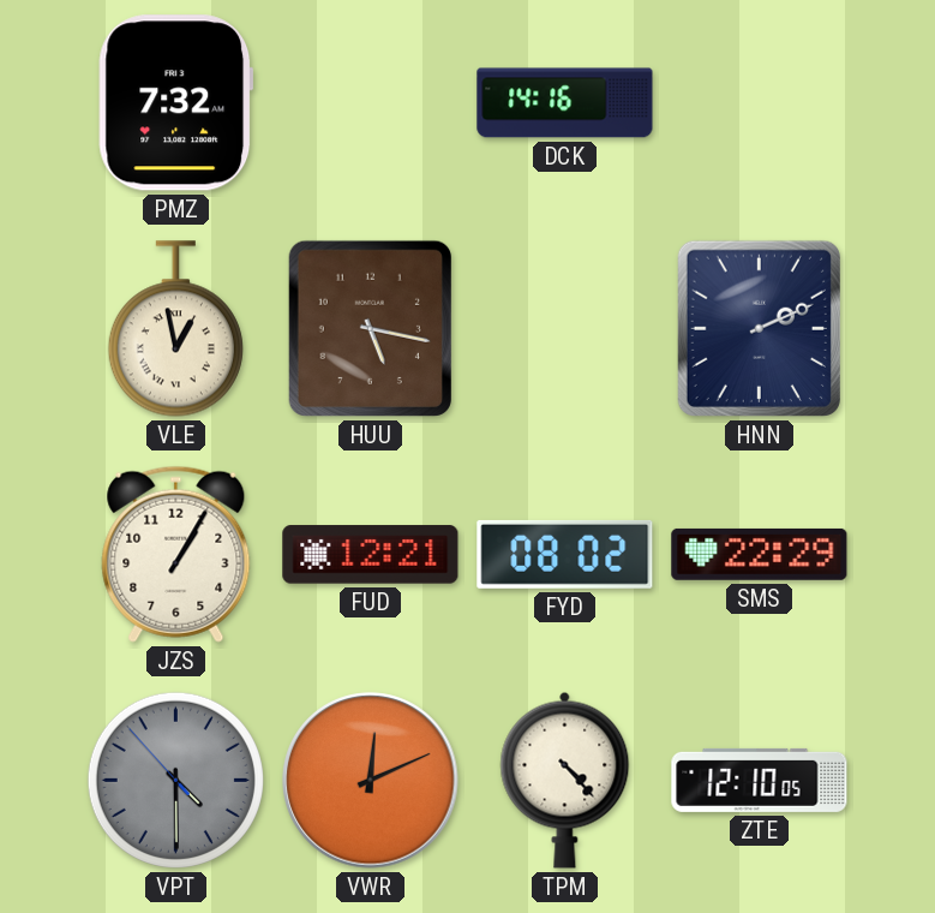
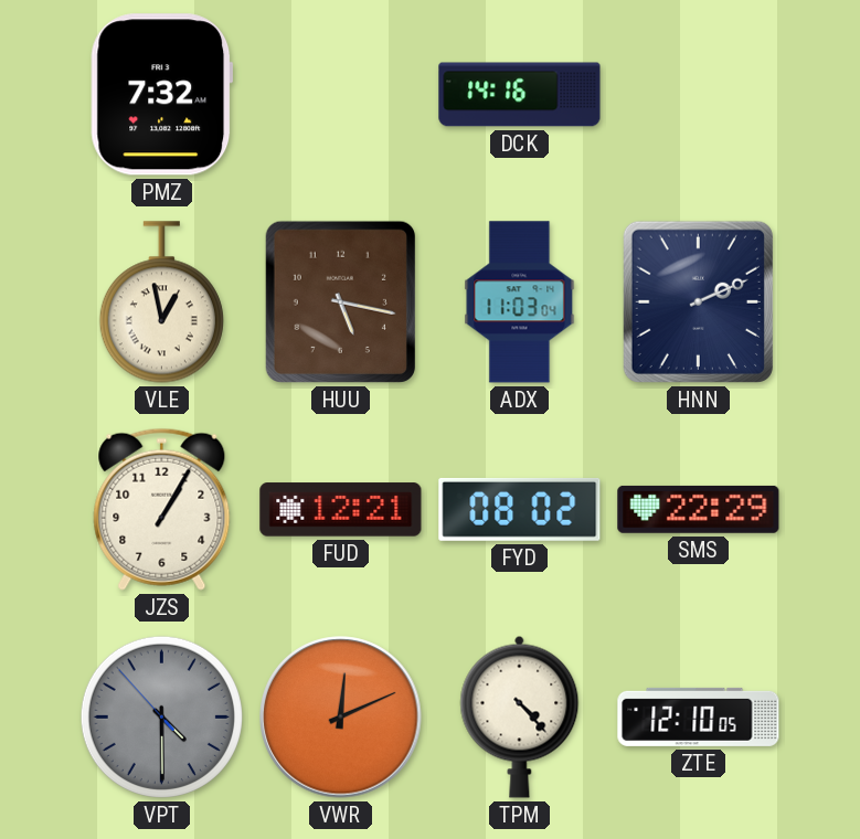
ADX: none -> 11:03
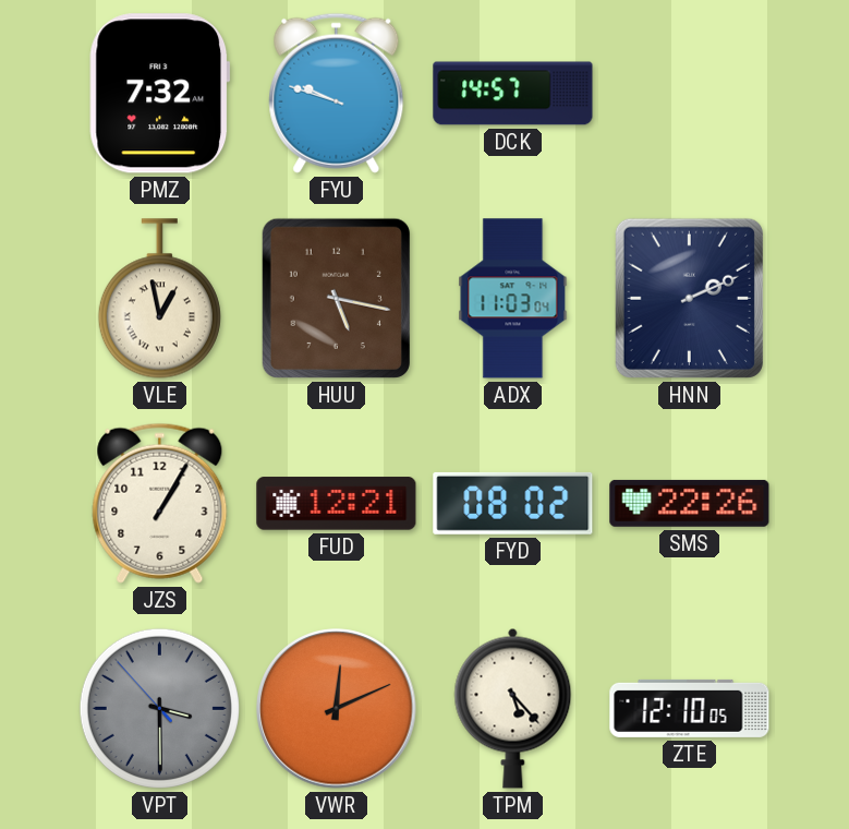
FYU: none -> 9:48
DCK: 14:16 -> 14:57
SMS: 22:29 -> 22:26
VPT: 4:29 -> 3:29
TPM: 4:23 -> 5:23
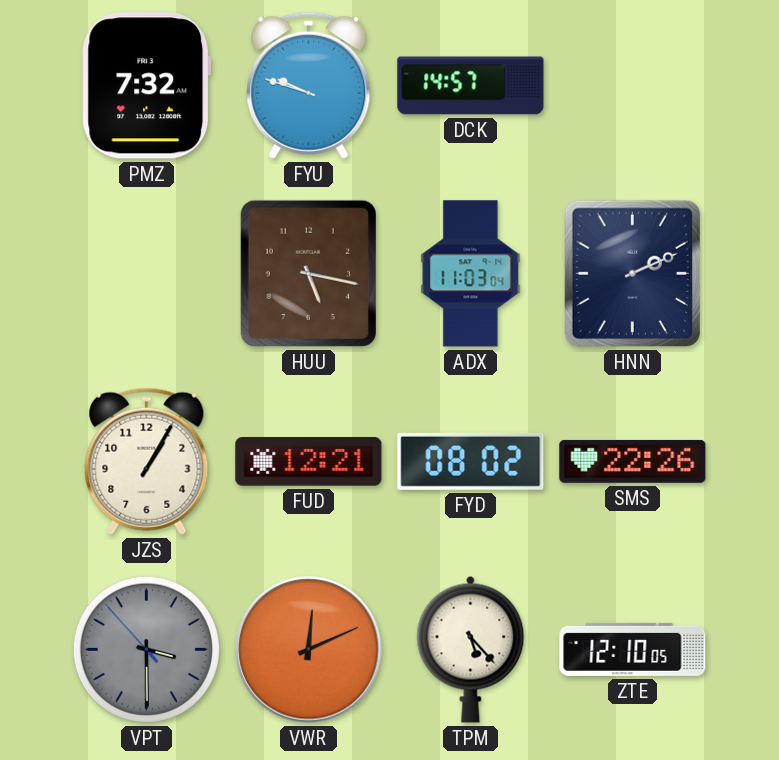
VLE: 12:58 -> none
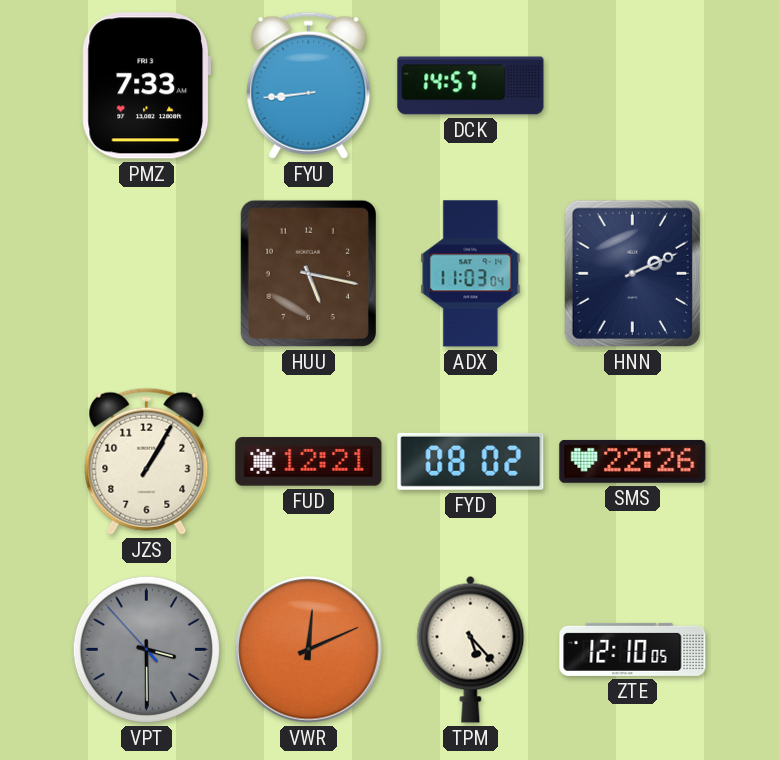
PMZ: 7:32 -> 7:33
FYU: 9:48 -> 8:44
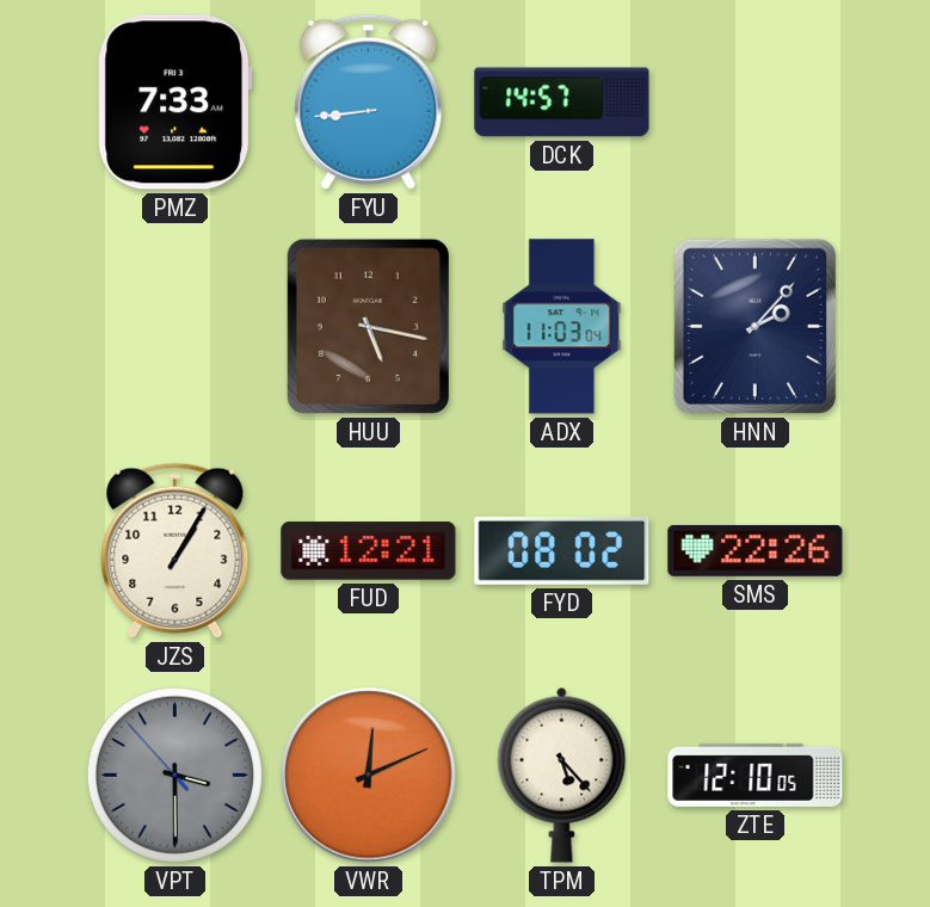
HNN: 2:11 -> 2:07
